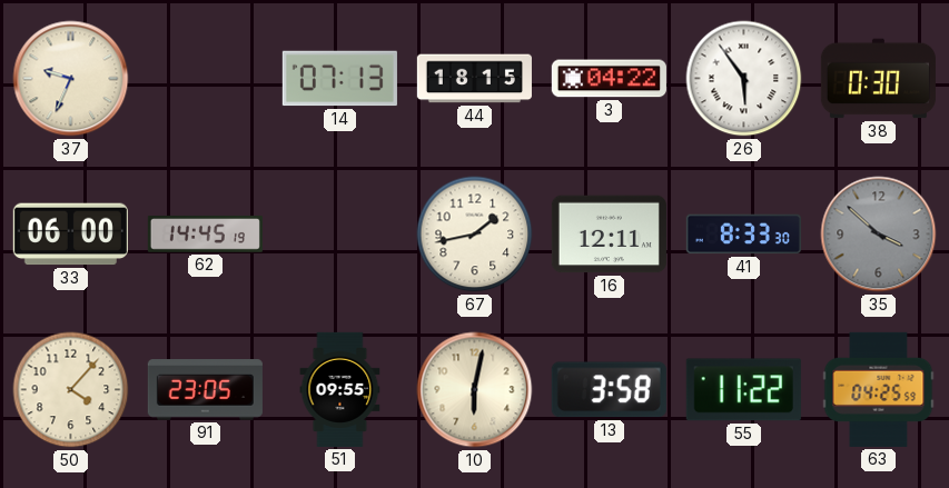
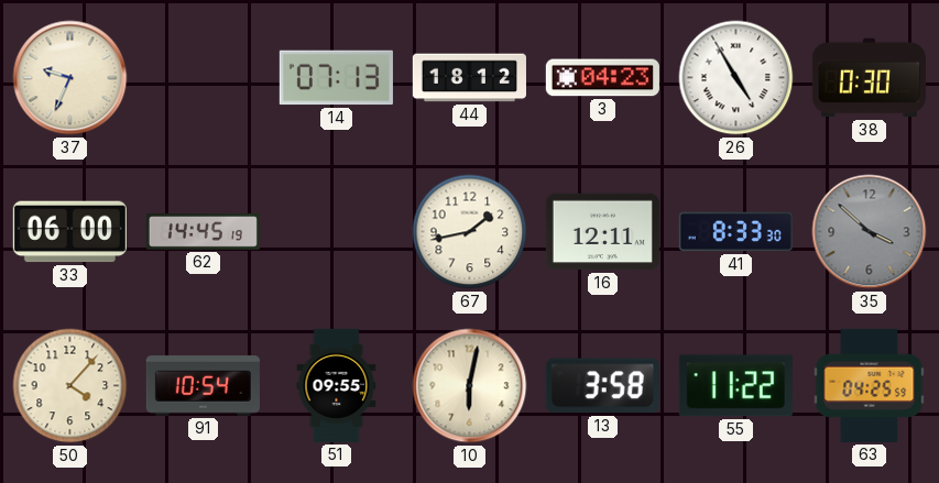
44: 18:15 -> 18:12
3: 04:22 -> 04:23
26: 5:54 -> 4:55
91: 23:05 -> 10:54
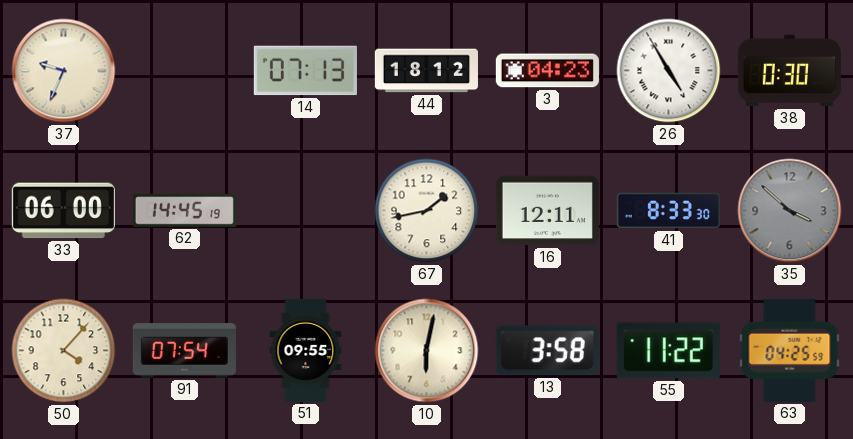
91: 10:54 -> 07:54
